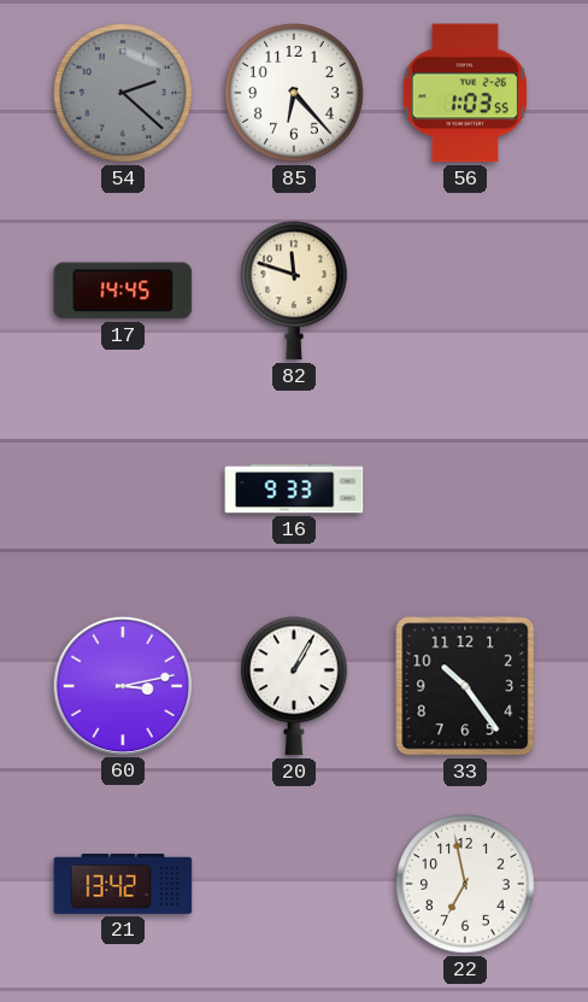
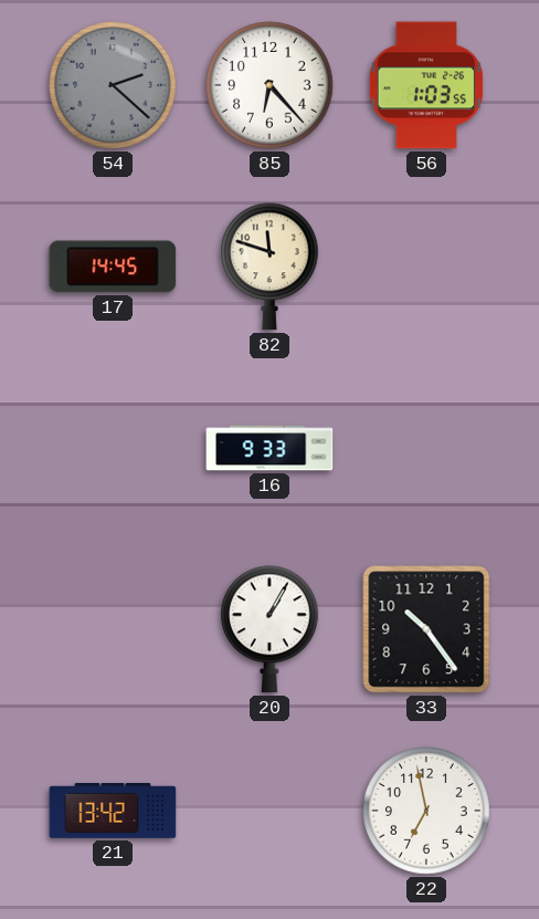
60: 3:13 -> none
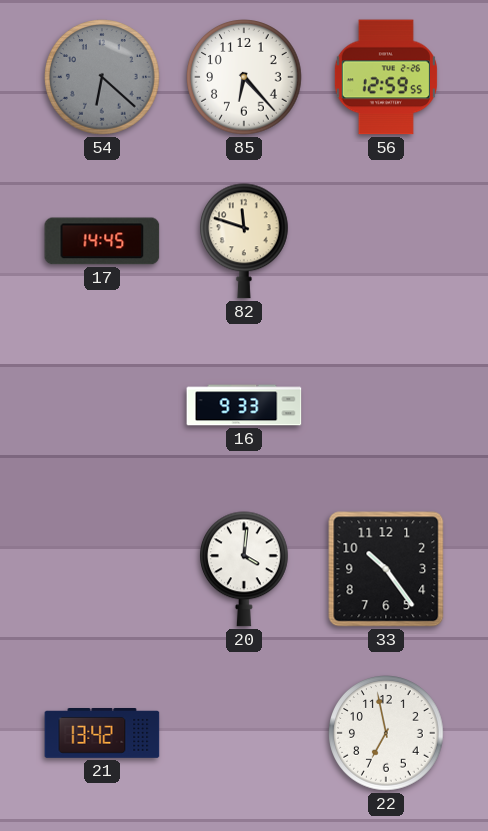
54: 2:22 -> 6:22
56: 1:03 -> 12:59
20: 1:05 -> 4:01
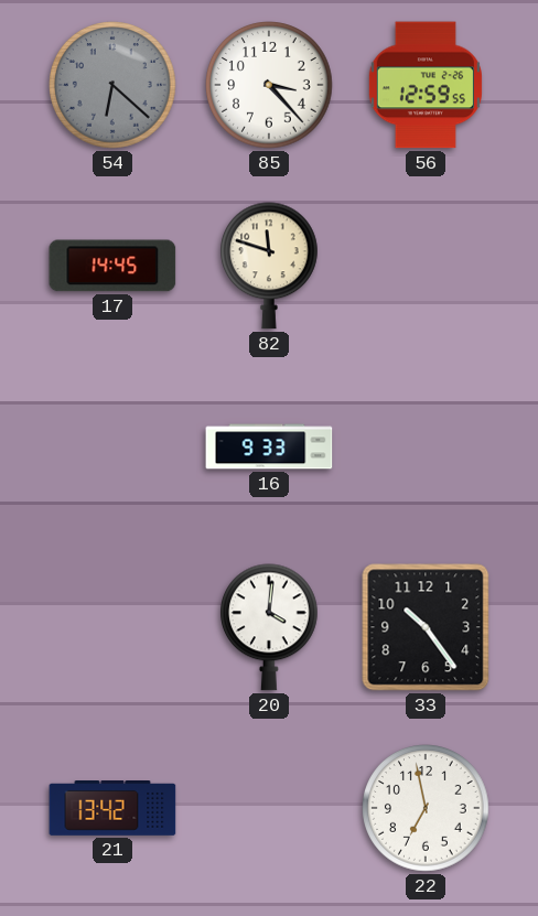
85: 6:23 -> 3:23
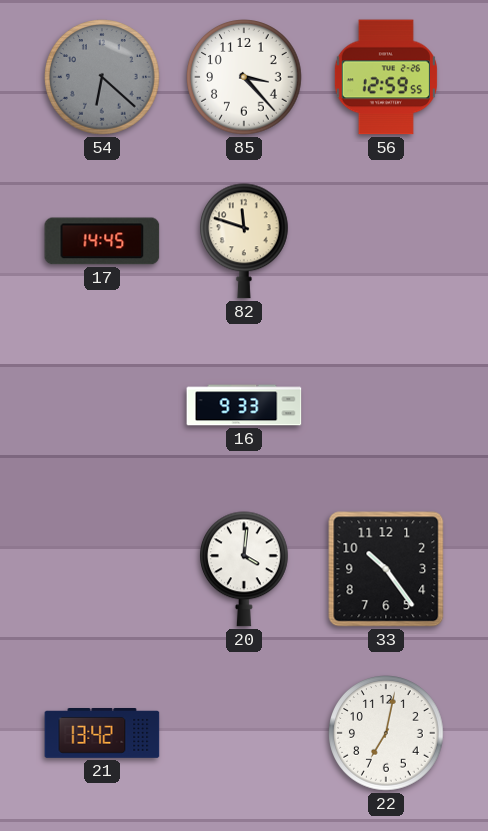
22: 6:58 -> 7:02
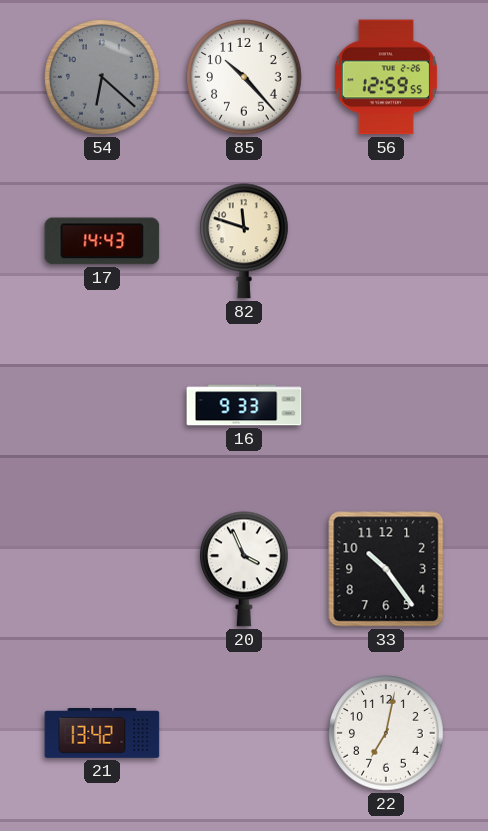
85: 3:23 -> 10:23
17: 14:45 -> 14:43
20: 4:01 -> 3:56
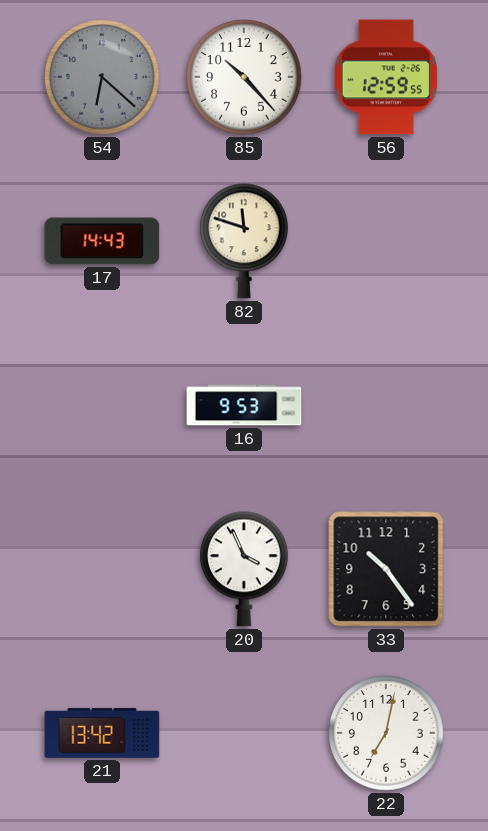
16: 9:33 -> 9:53
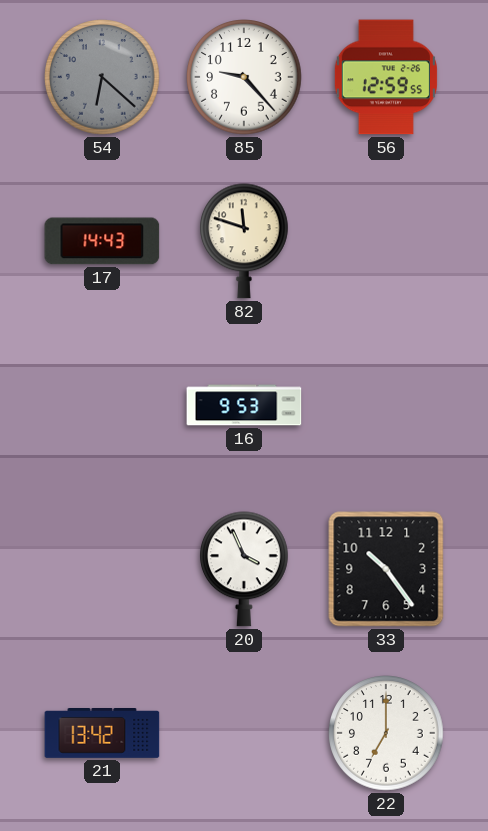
85: 10:23 -> 9:23
22: 7:02 -> 7:00
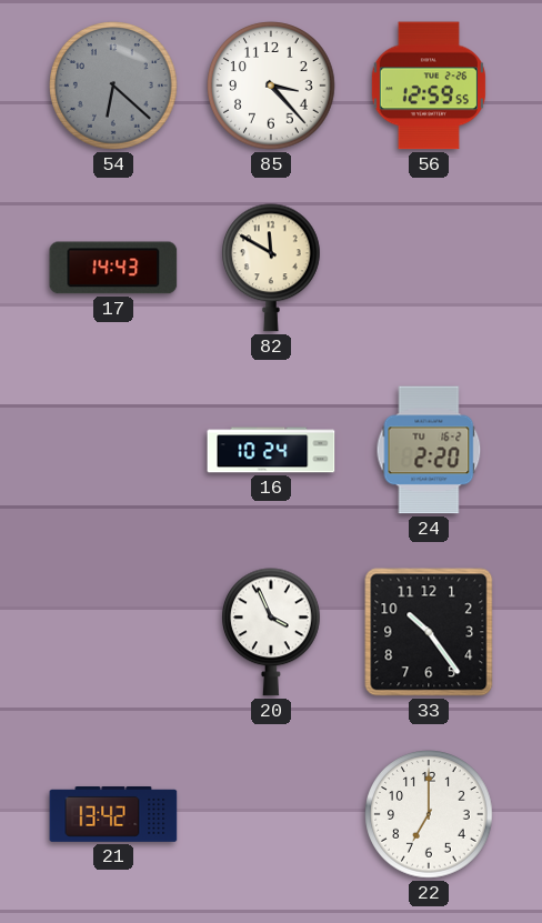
85: 9:23 -> 3:23
82: 11:48 -> 11:50
16: 9:53 -> 10:24
24: none -> 2:20
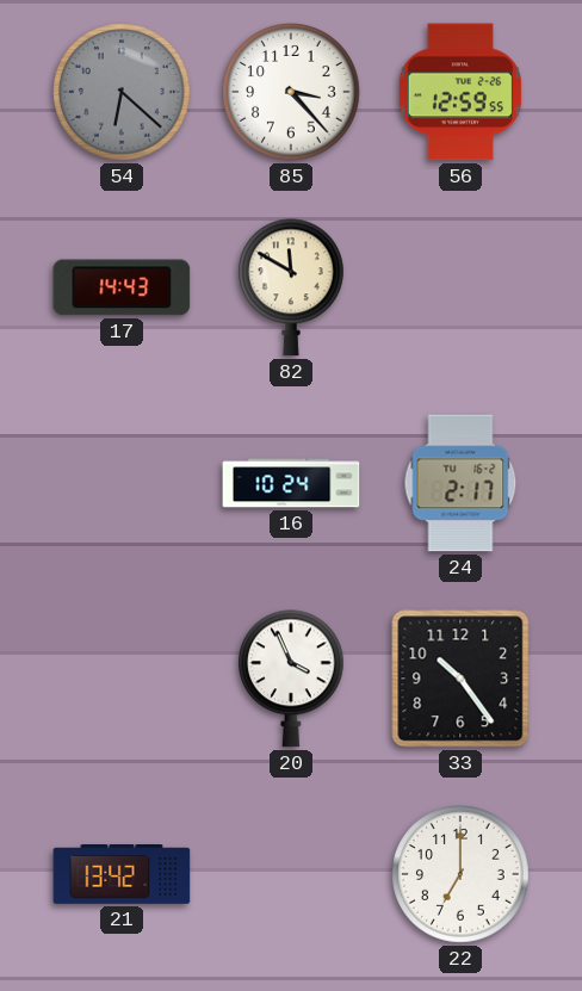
24: 2:20 -> 2:17
